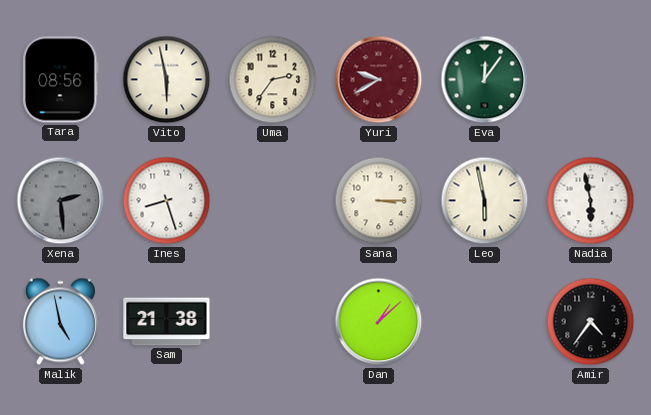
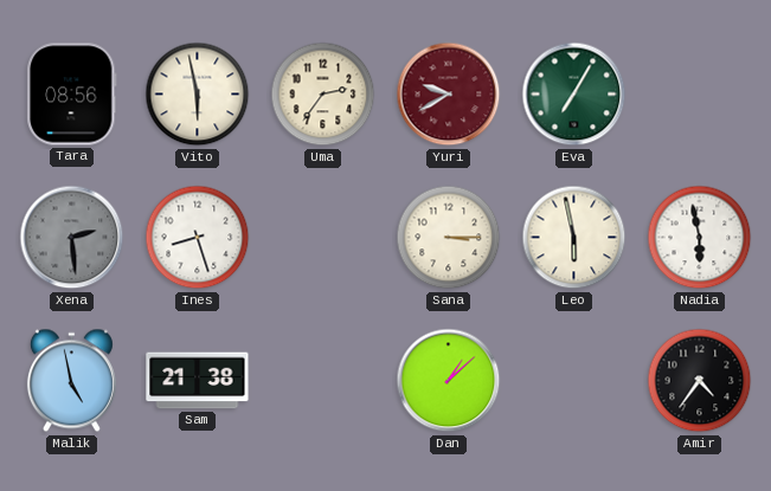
Eva: 12:06 -> 7:05
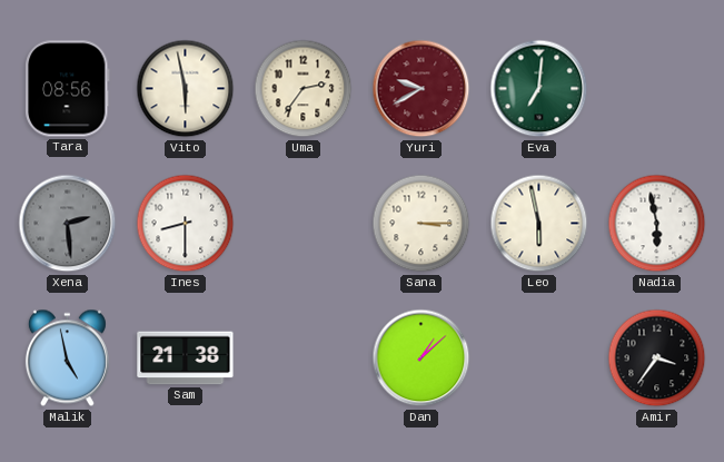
Eva: 7:05 -> 7:01
Ines: 8:27 -> 8:30
Amir: 4:36 -> 3:36
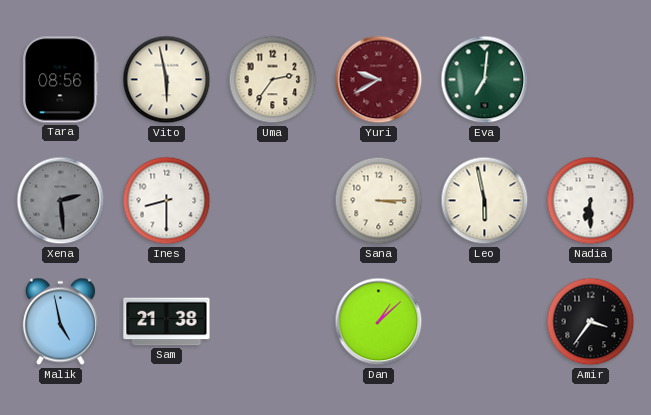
Nadia: 5:58 -> 6:30
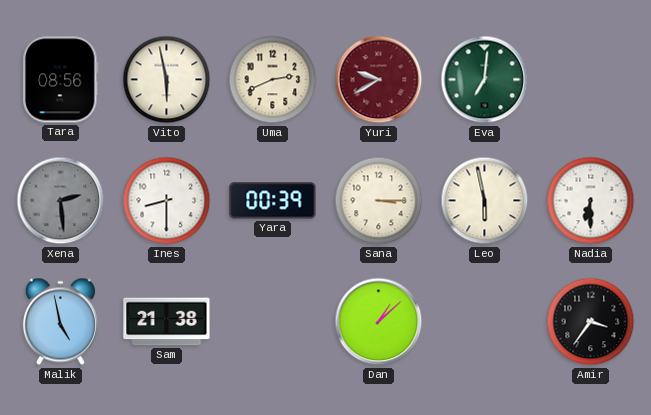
Uma: 2:36 -> 2:41
Yara: none -> 00:39
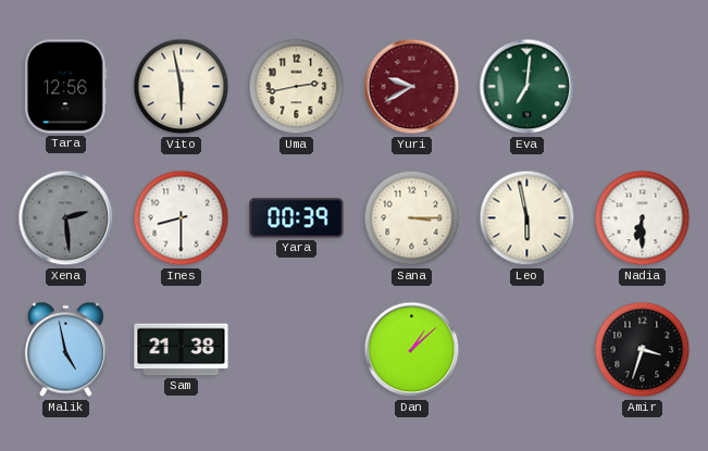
Tara: 08:56 -> 12:56
Uma: 2:41 -> 2:43
Amir: 3:36 -> 3:33
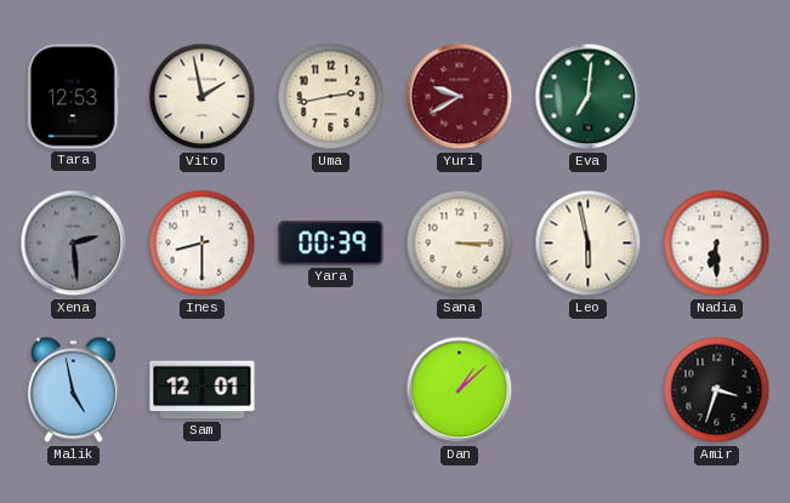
Tara: 12:56 -> 12:53
Vito: 5:58 -> 1:58
Sam: 21:38 -> 12:01
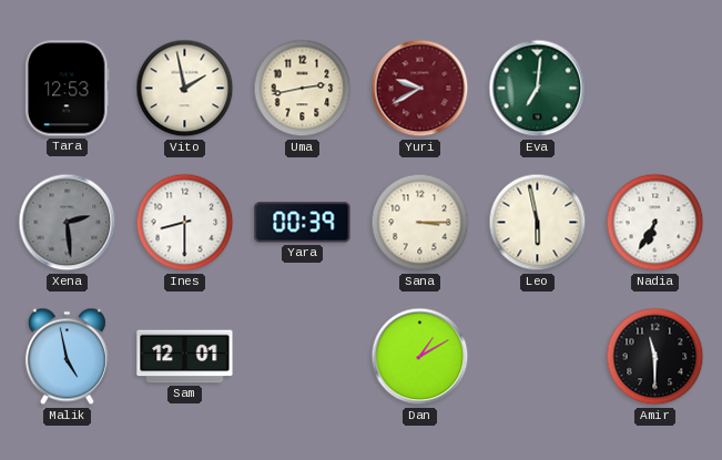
Nadia: 6:30 -> 6:35
Dan: 1:08 -> 1:10
Amir: 3:33 -> 11:30
